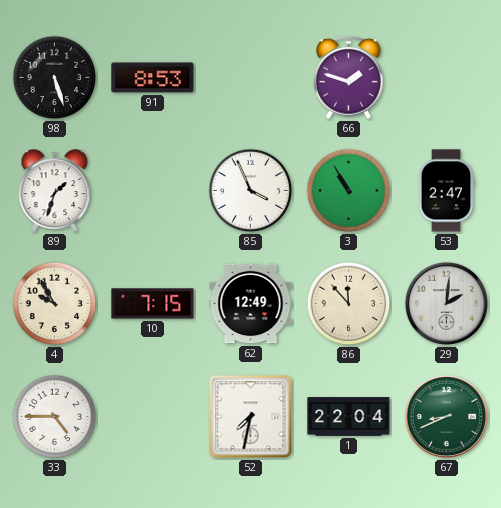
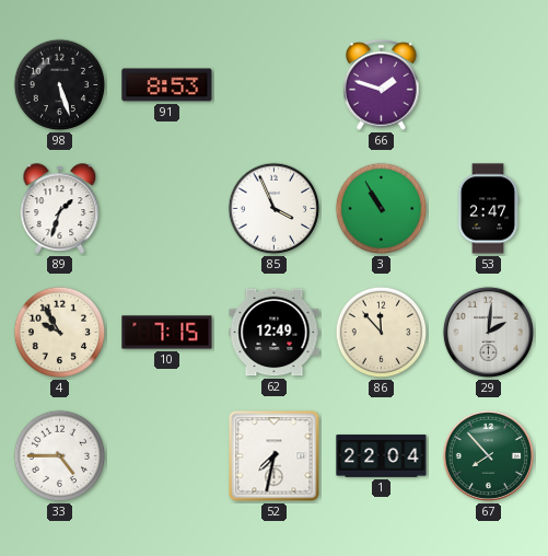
67: 8:41 -> 7:53
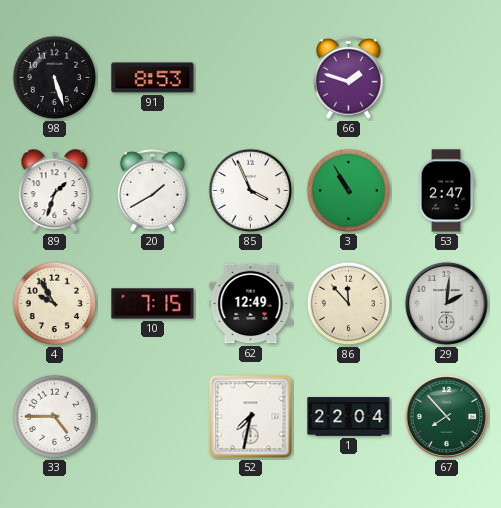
20: none -> 1:40
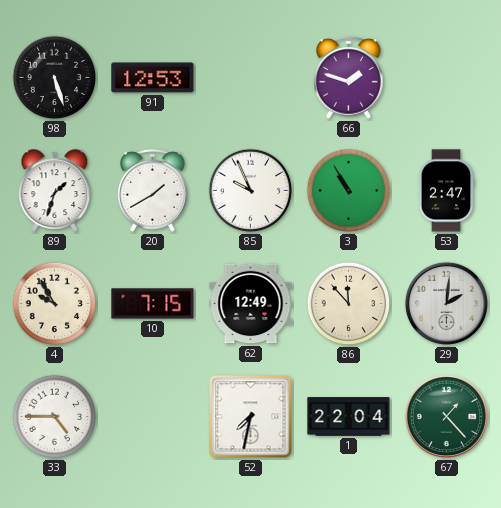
91: 8:53 -> 12:53
85: 3:56 -> 9:56
67: 7:53 -> 1:23
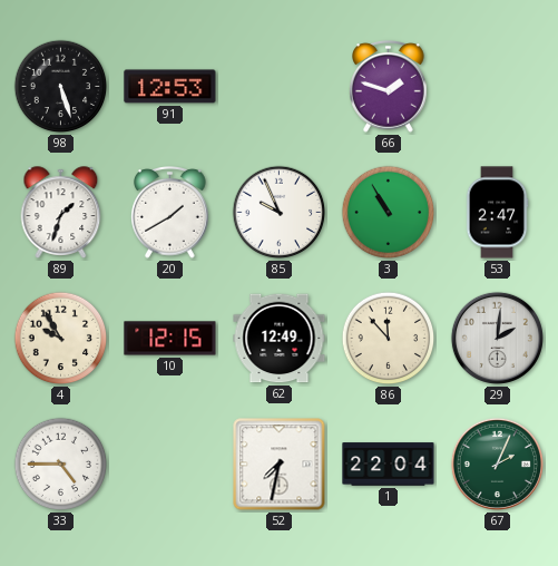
10: 7:15 -> 12:15
67: 1:23 -> 2:04
